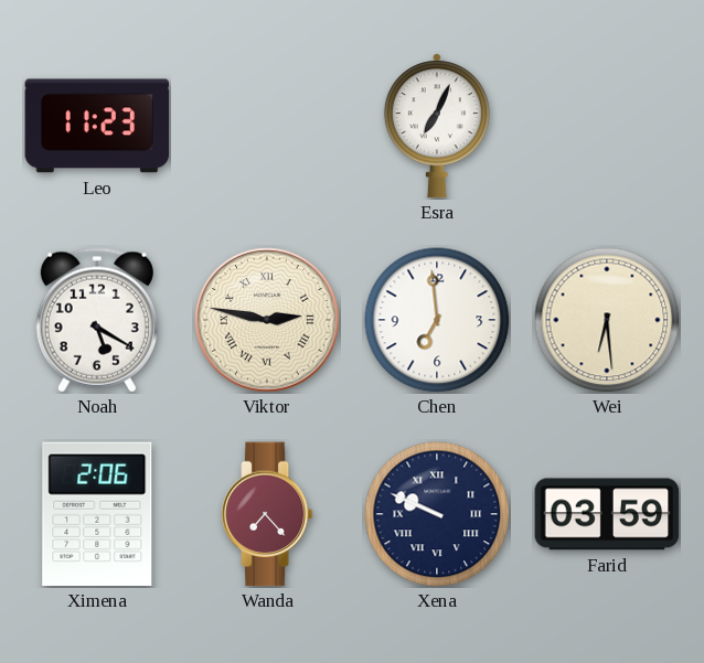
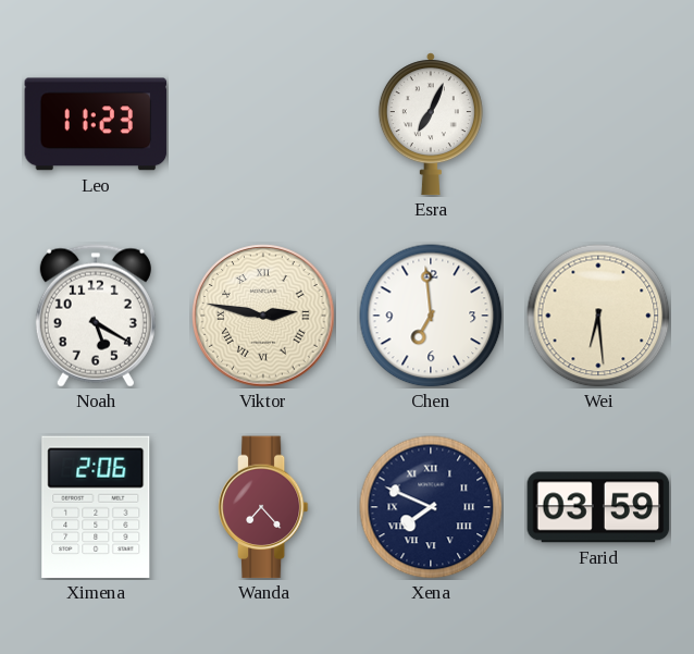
Xena: 9:49 -> 7:49
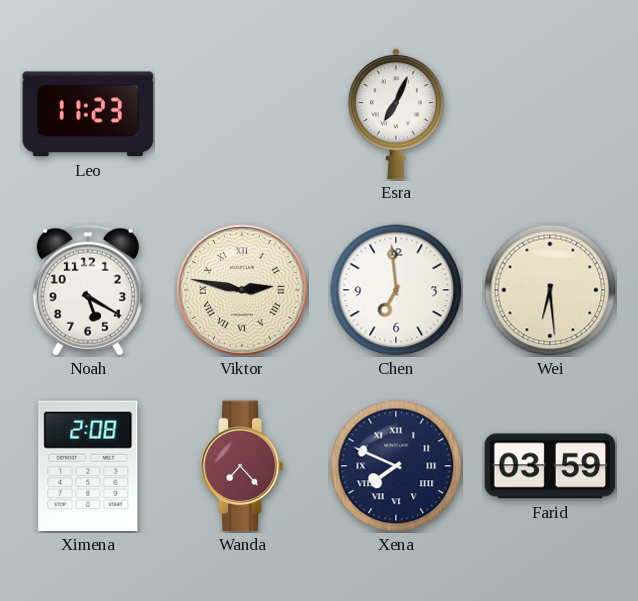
Ximena: 2:06 -> 2:08
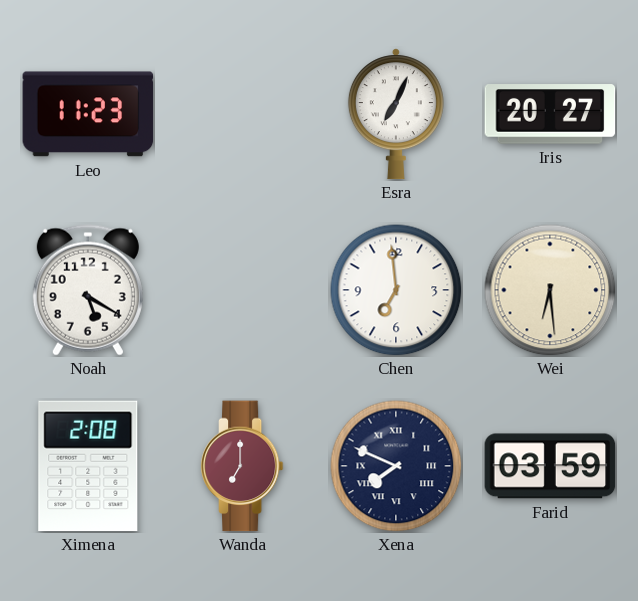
Iris: none -> 20:27
Viktor: 2:47 -> none
Wanda: 7:23 -> 7:00
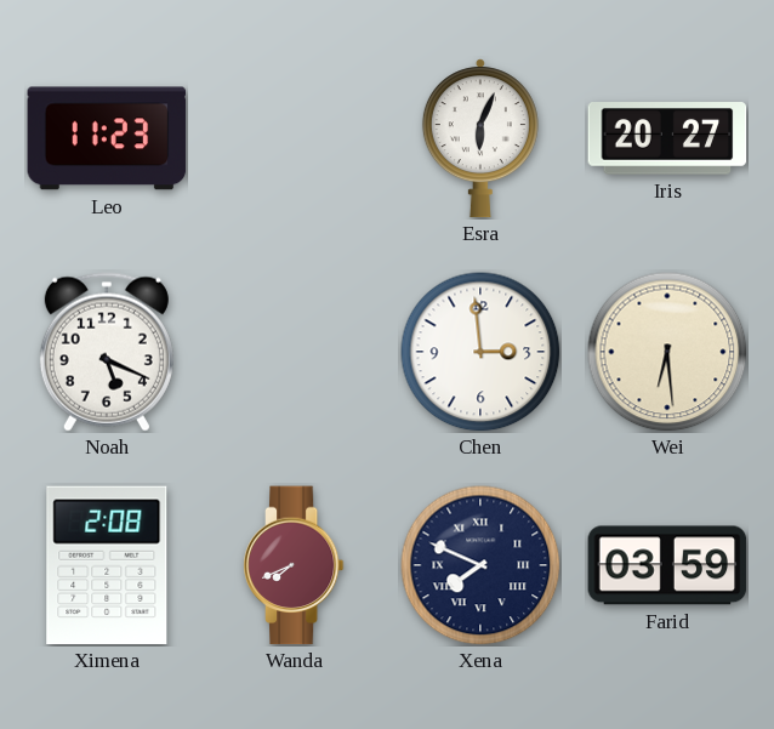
Esra: 7:04 -> 6:04
Noah: 5:20 -> 5:19
Chen: 6:59 -> 2:59
Wanda: 7:00 -> 7:41
